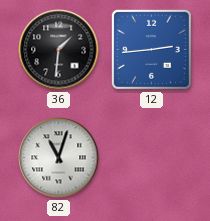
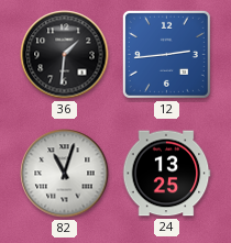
24: none -> 13:25
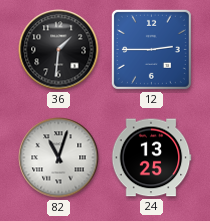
12: 2:44 -> 2:45
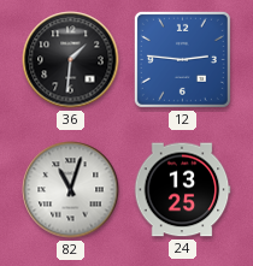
12: 2:45 -> 2:46
